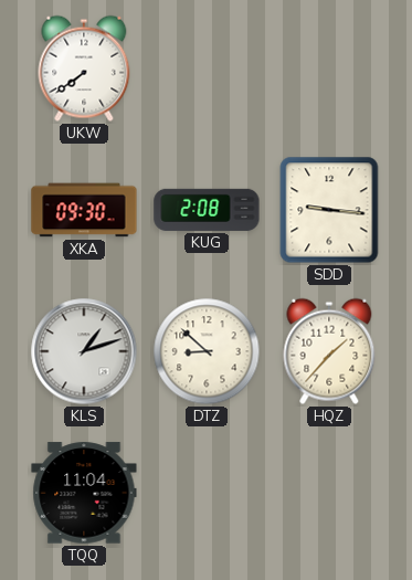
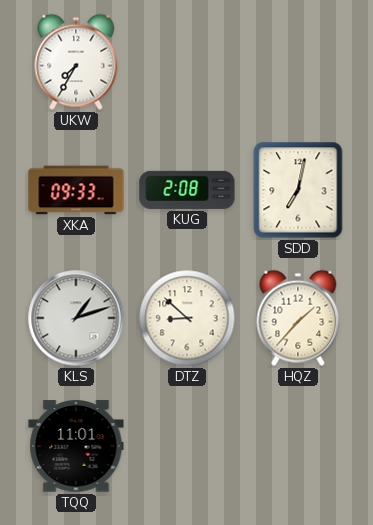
UKW: 7:39 -> 7:35
XKA: 09:30 -> 09:33
SDD: 9:16 -> 7:02
TQQ: 11:04 -> 11:01
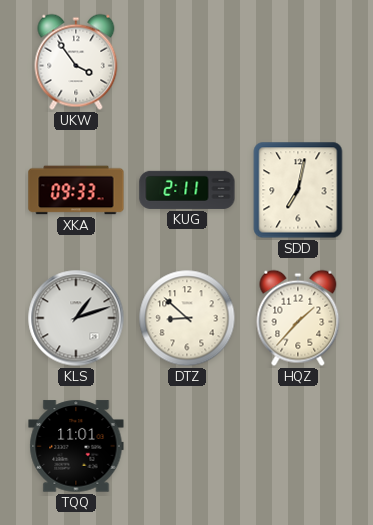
UKW: 7:35 -> 3:54
KUG: 2:08 -> 2:11
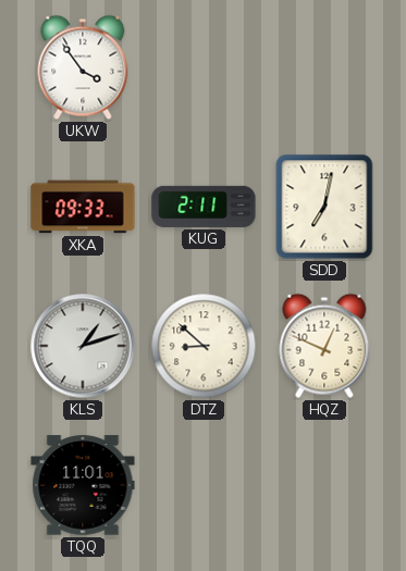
HQZ: 1:37 -> 12:49
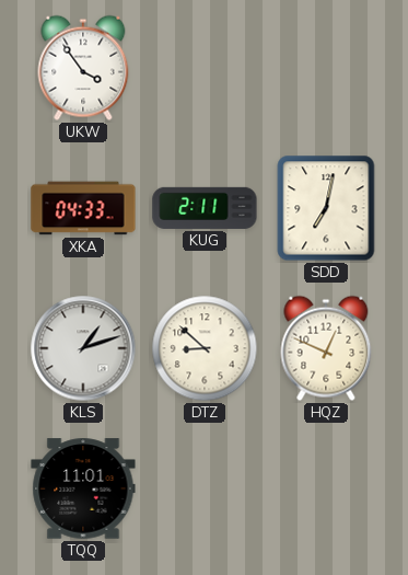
XKA: 09:33 -> 04:33
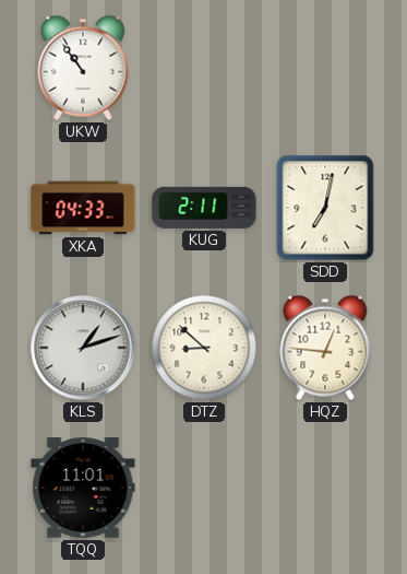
UKW: 3:54 -> 10:54
HQZ: 12:49 -> 12:46
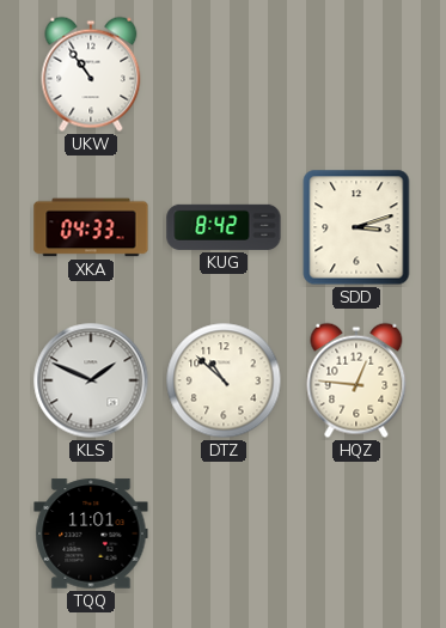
KUG: 2:11 -> 8:42
SDD: 7:02 -> 3:12
KLS: 1:12 -> 1:49
DTZ: 8:52 -> 10:52
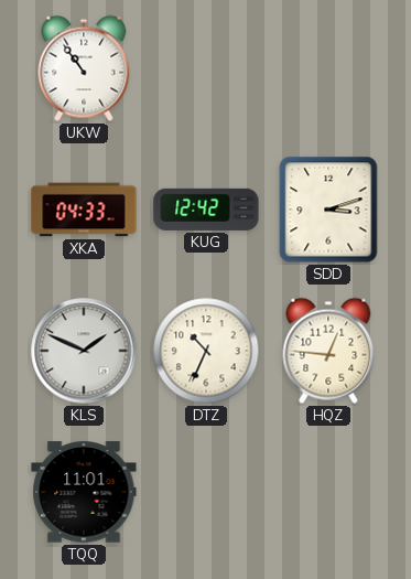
KUG: 8:42 -> 12:42
DTZ: 10:52 -> 10:34
